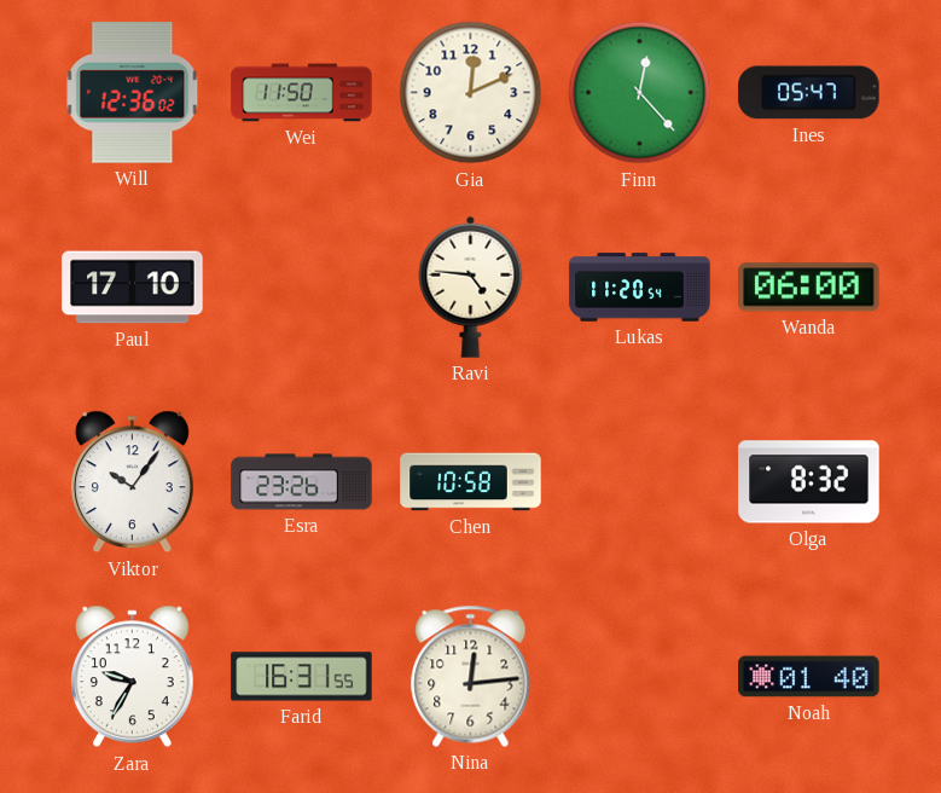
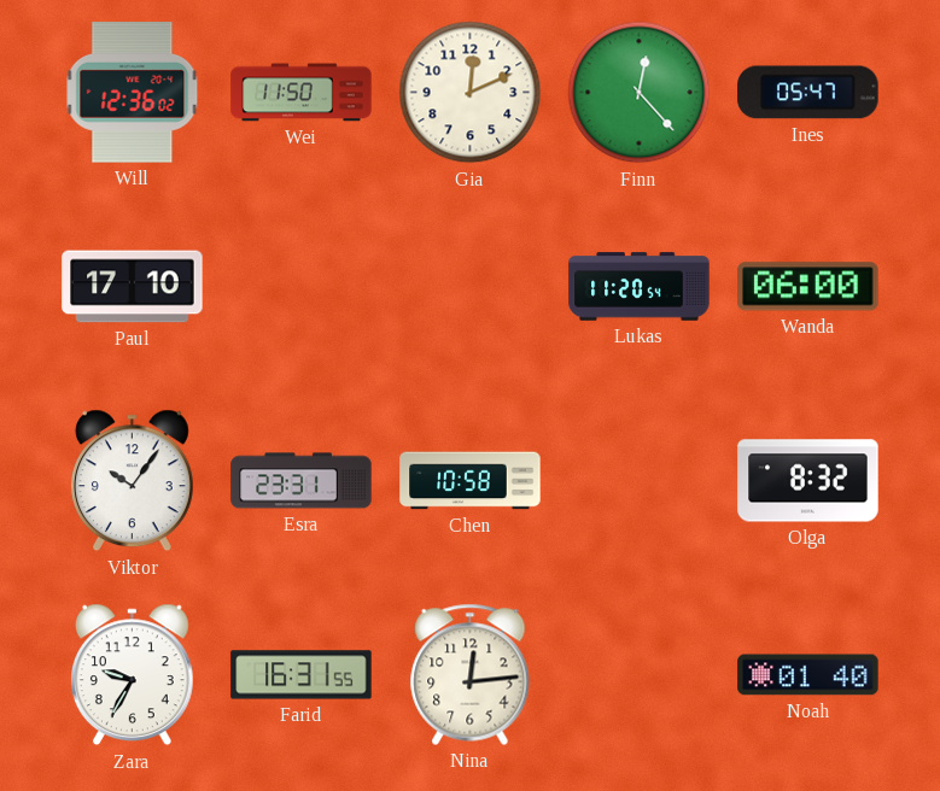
Ravi: 4:46 -> none
Esra: 23:26 -> 23:31
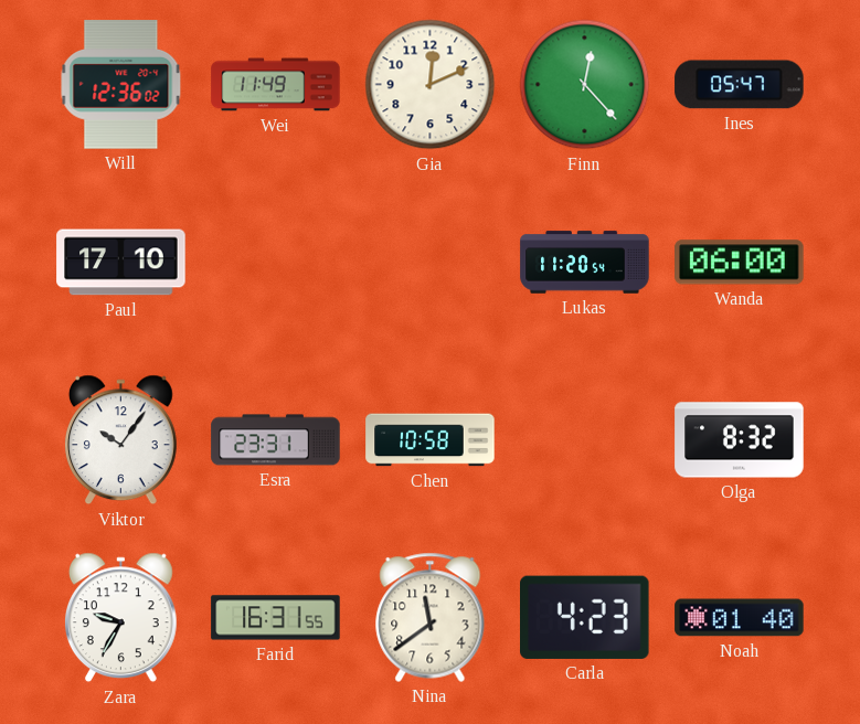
Wei: 11:50 -> 11:49
Nina: 12:14 -> 11:39
Carla: none -> 4:23
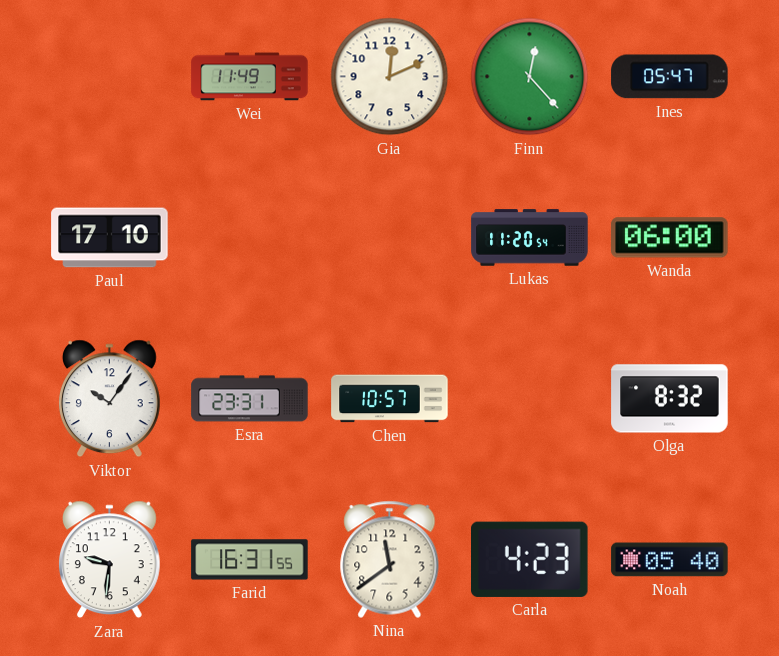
Will: 12:36 -> none
Chen: 10:58 -> 10:57
Zara: 9:35 -> 9:31
Noah: 01:40 -> 05:40
